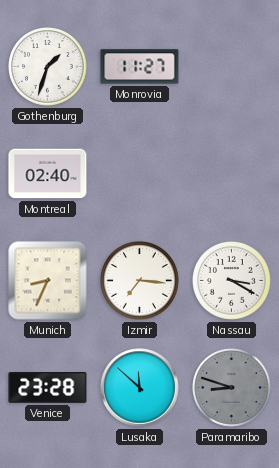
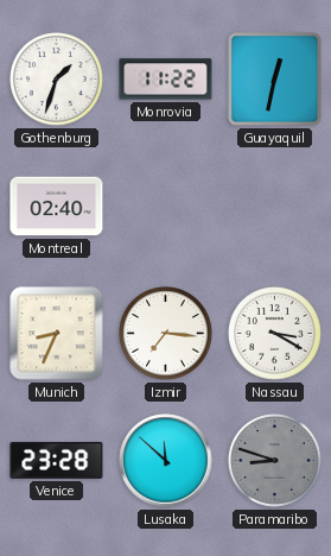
Monrovia: 11:27 -> 11:22
Guayaquil: none -> 12:32
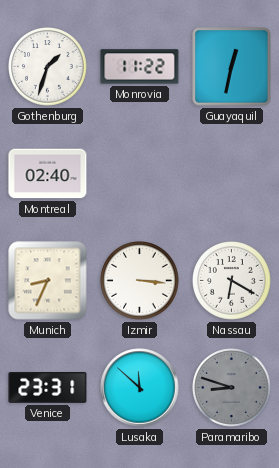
Izmir: 7:16 -> 3:16
Nassau: 3:20 -> 6:20
Venice: 23:28 -> 23:31
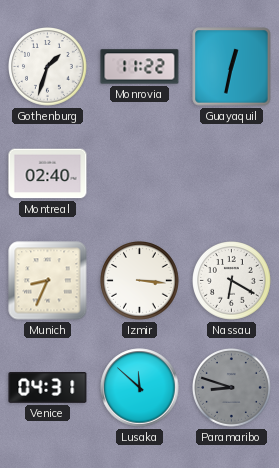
Venice: 23:31 -> 04:31
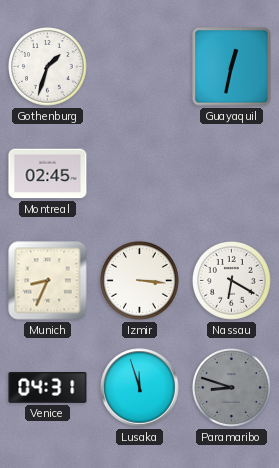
Monrovia: 11:22 -> none
Montreal: 02:40 -> 02:45
Lusaka: 11:52 -> 11:57
